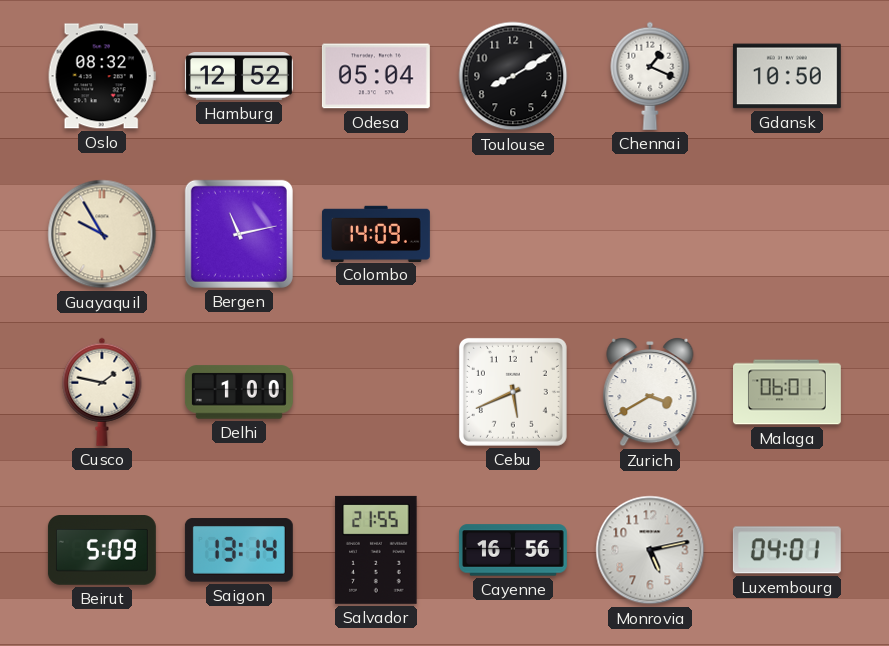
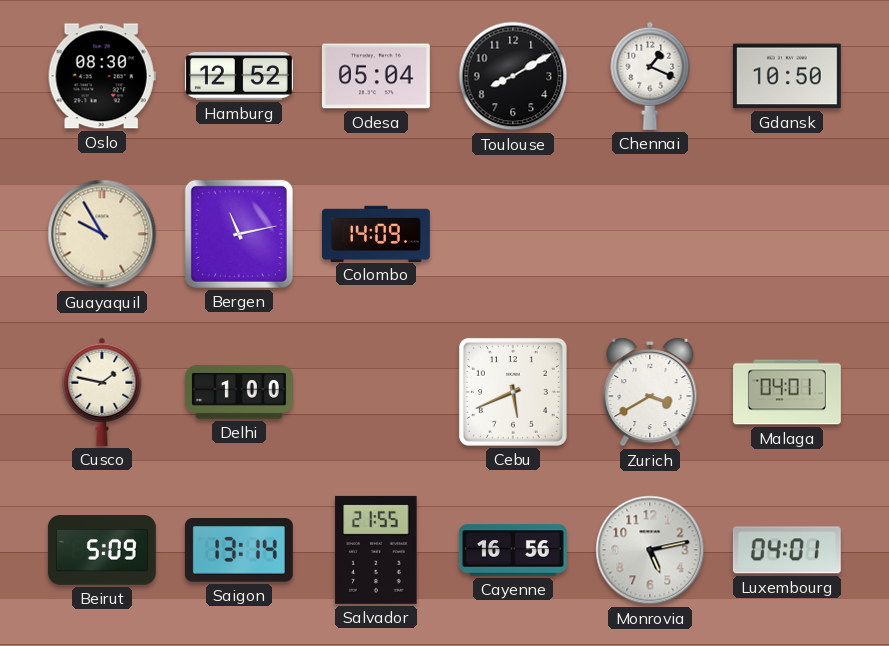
Oslo: 08:32 -> 08:30
Malaga: 06:01 -> 04:01
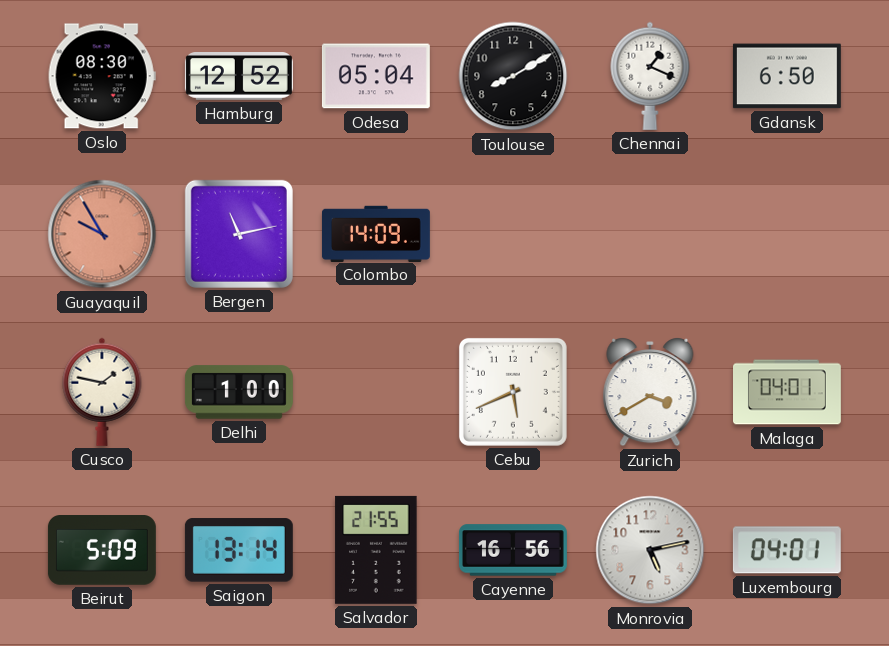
Gdansk: 10:50 -> 6:50
Guayaquil dial: cream -> salmon
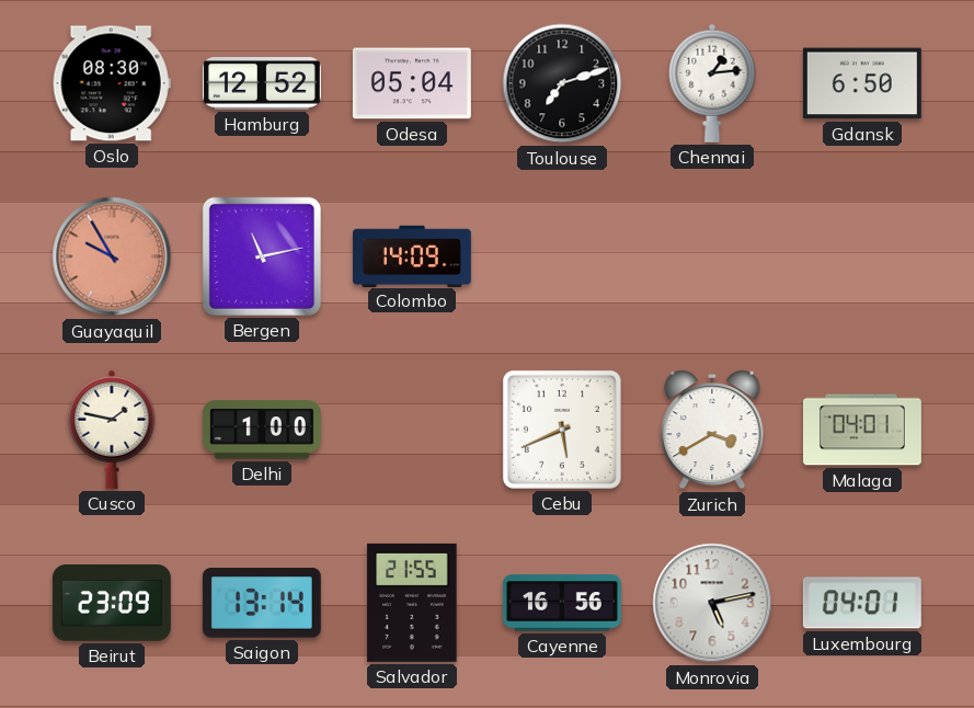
Toulouse: 8:10 -> 7:12
Chennai: 1:19 -> 1:14
Beirut: 5:09 -> 23:09
